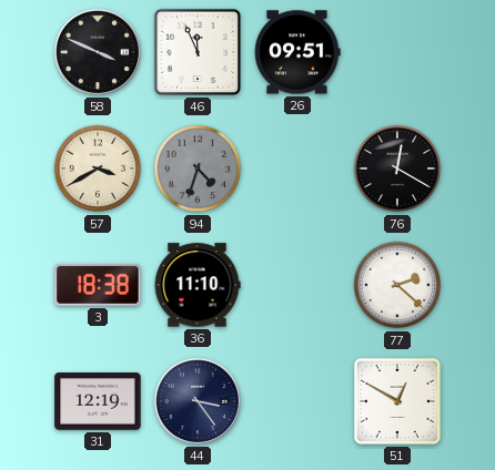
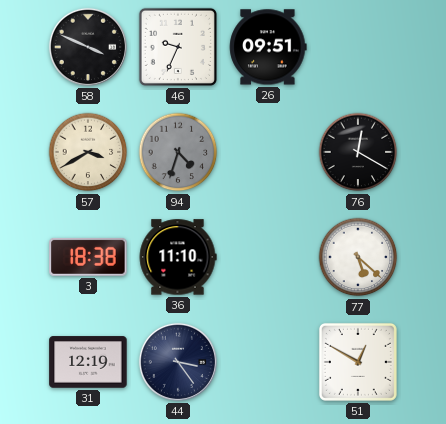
46: 11:56 -> 9:34
77: 2:22 -> 5:22
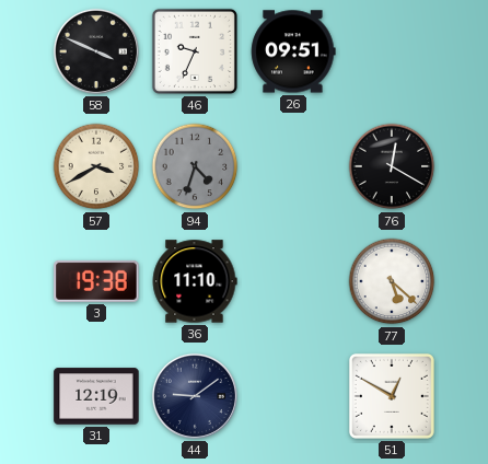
3: 18:38 -> 19:38
44: 3:24 -> 9:09
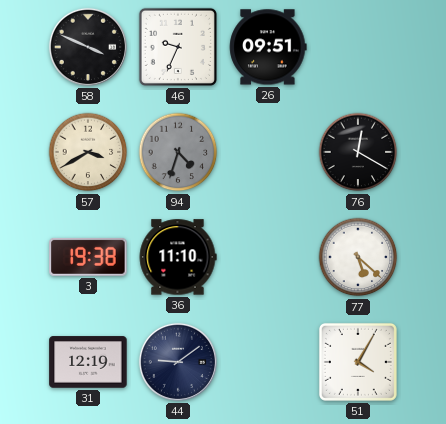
51: 12:50 -> 4:05
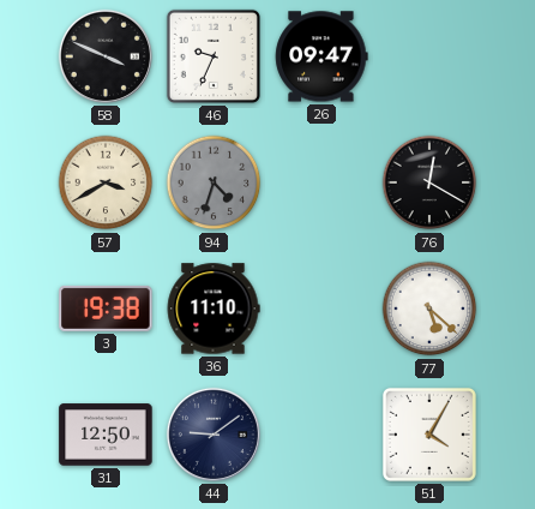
26: 09:51 -> 09:47
31: 12:19 -> 12:50
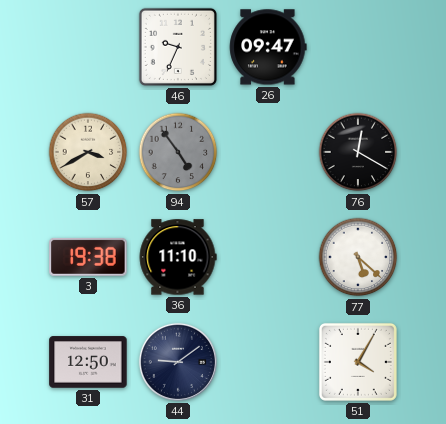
58: 3:49 -> none
94: 4:33 -> 4:54
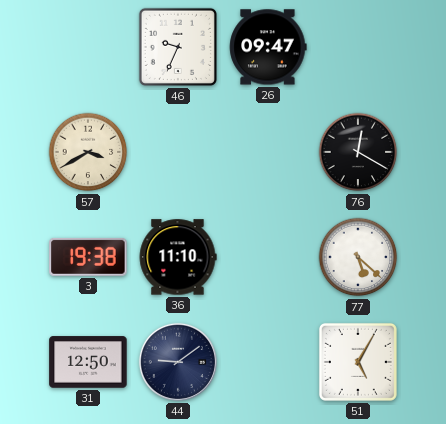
94: 4:54 -> none
51: 4:05 -> 5:05
